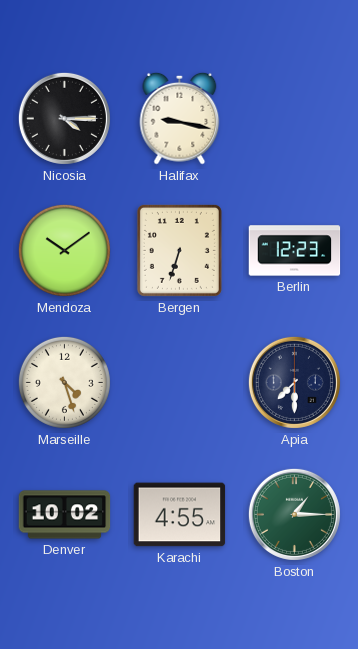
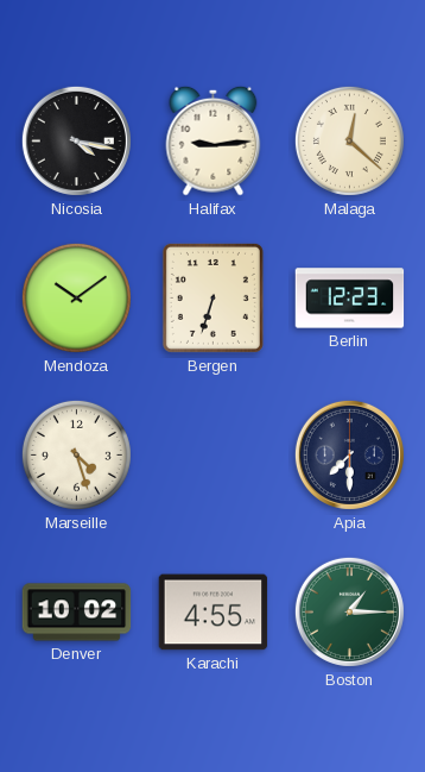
Nicosia: 4:15 -> 4:17
Halifax: 9:17 -> 9:14
Malaga: none -> 12:22
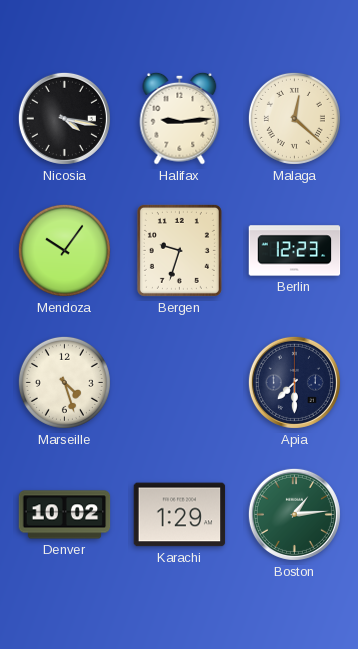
Mendoza: 10:09 -> 10:06
Bergen: 6:33 -> 9:33
Karachi: 4:55 -> 1:29
Boston: 1:15 -> 1:14
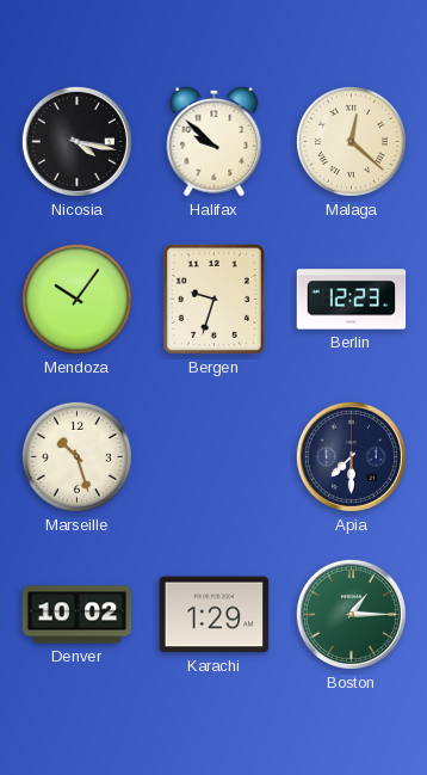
Halifax: 9:14 -> 9:52
Marseille: 4:27 -> 10:27
Boston: 1:14 -> 1:15
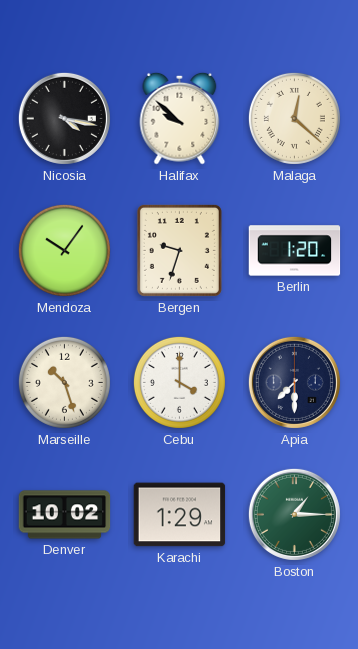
Berlin: 12:23 -> 1:20
Cebu: none -> 4:00
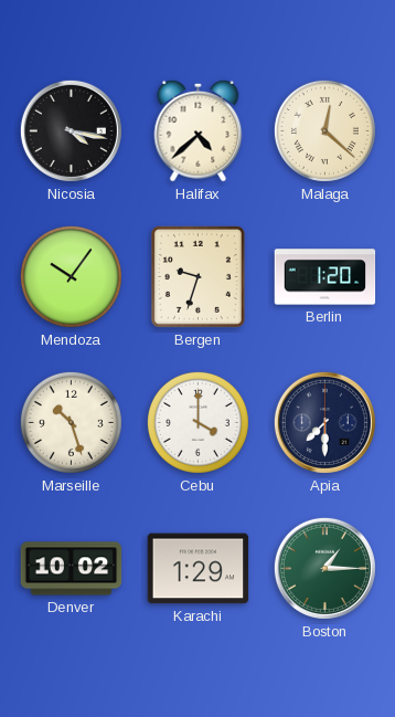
Halifax: 9:52 -> 4:38
